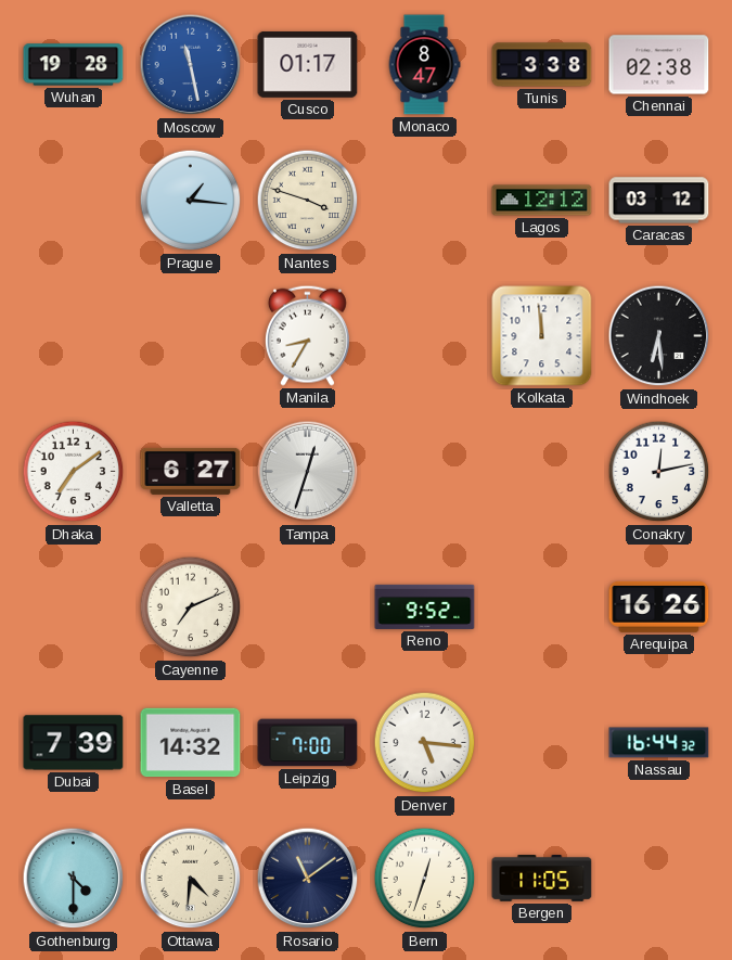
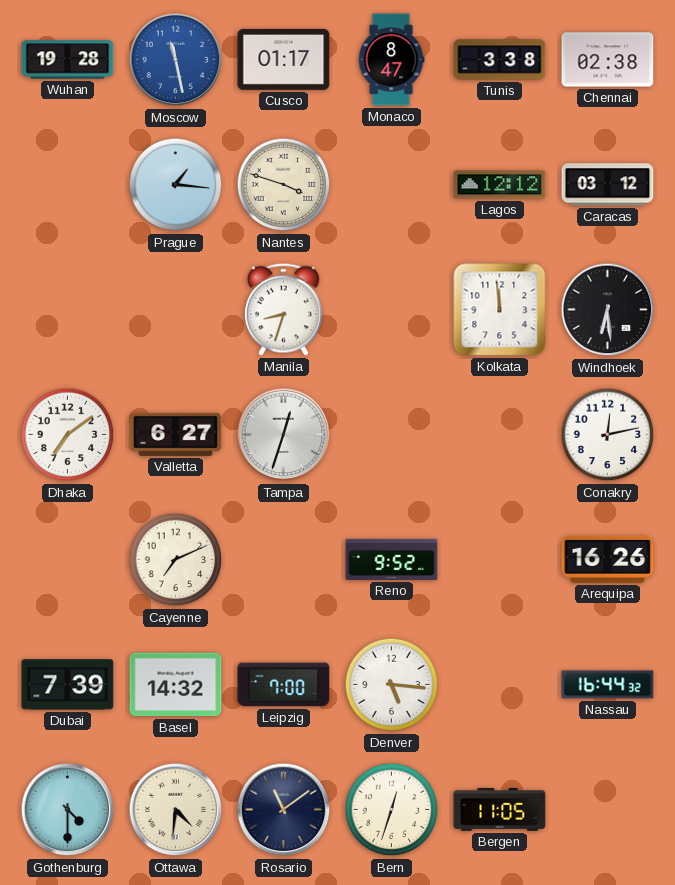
Manila: 8:35 -> 8:33
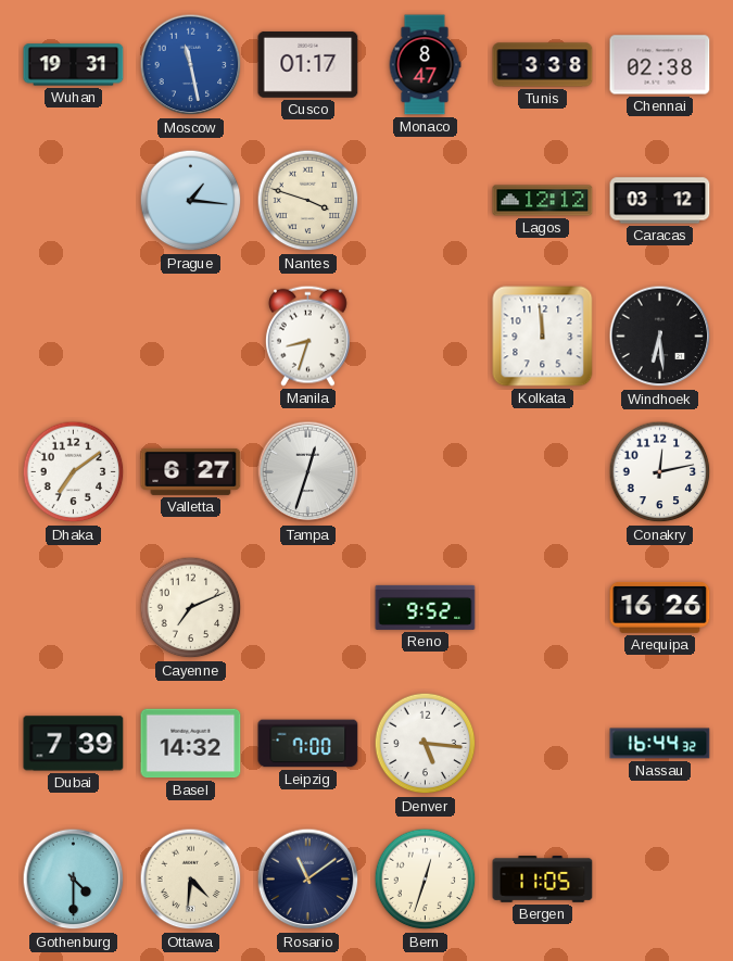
Wuhan: 19:28 -> 19:31
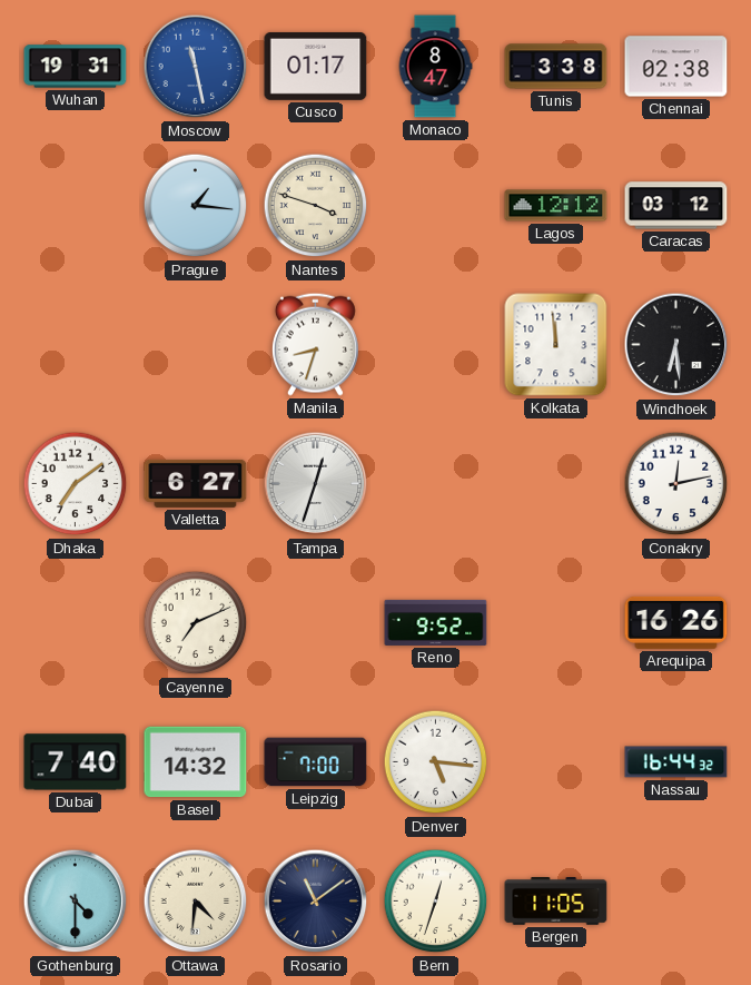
Dubai: 7:39 -> 7:40
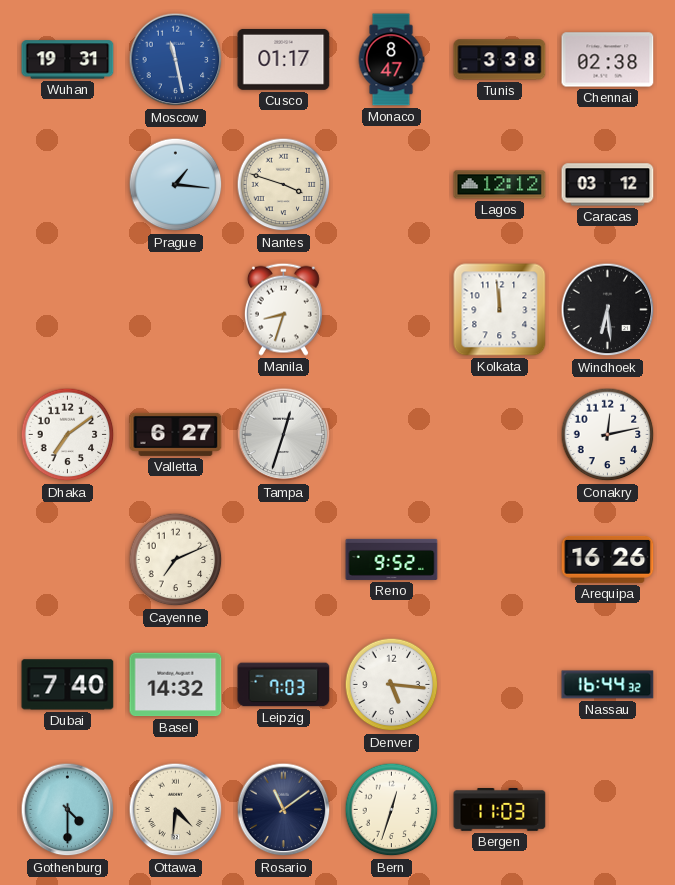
Leipzig: 7:00 -> 7:03
Bergen: 11:05 -> 11:03
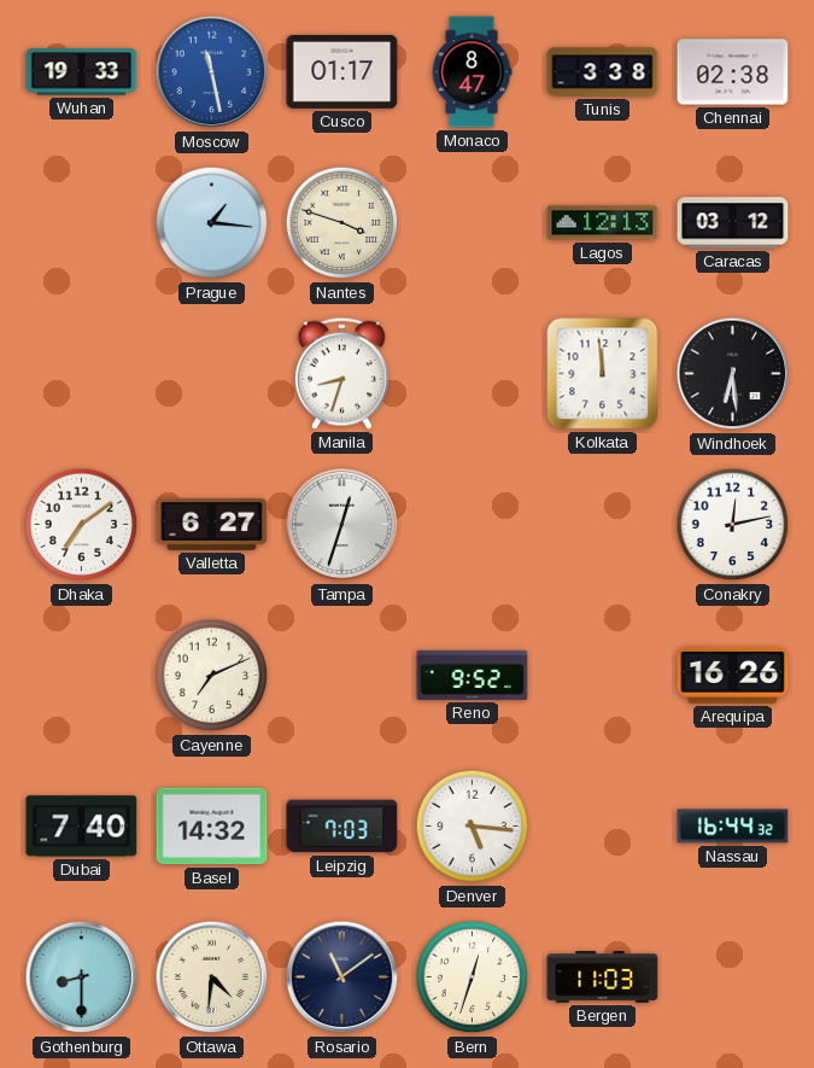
Wuhan: 19:31 -> 19:33
Lagos: 12:12 -> 12:13
Gothenburg: 4:30 -> 8:30
